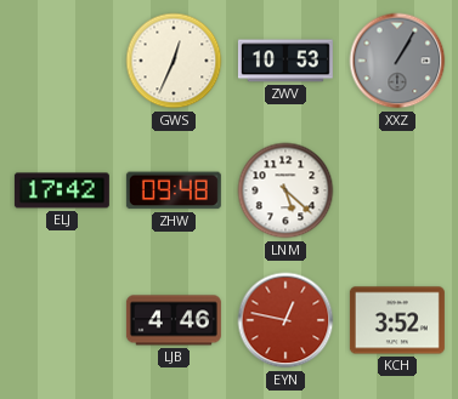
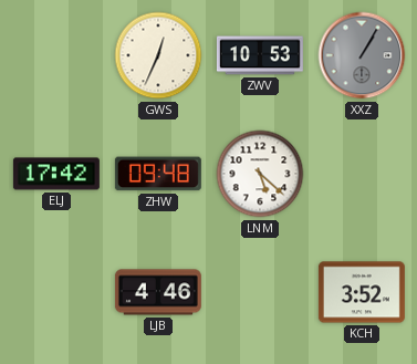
EYN: 12:47 -> none
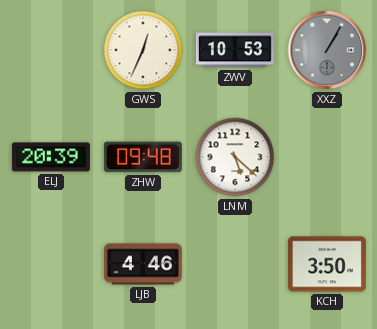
ELJ: 17:42 -> 20:39
KCH: 3:52 -> 3:50
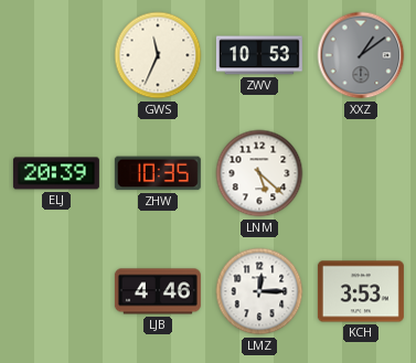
GWS: 12:34 -> 11:34
XXZ: 1:05 -> 1:09
ZHW: 09:48 -> 10:35
LMZ: none -> 12:15
KCH: 3:50 -> 3:53
